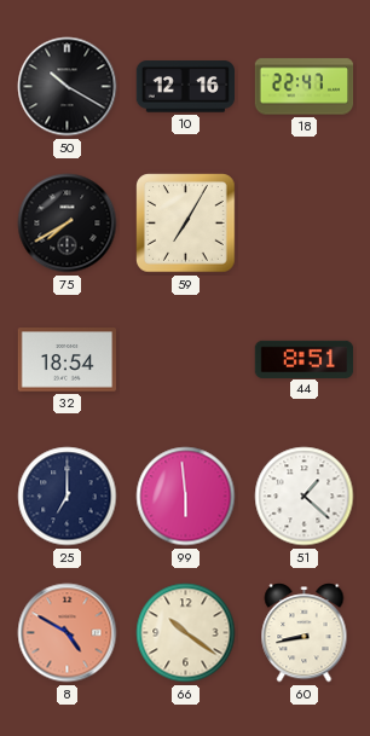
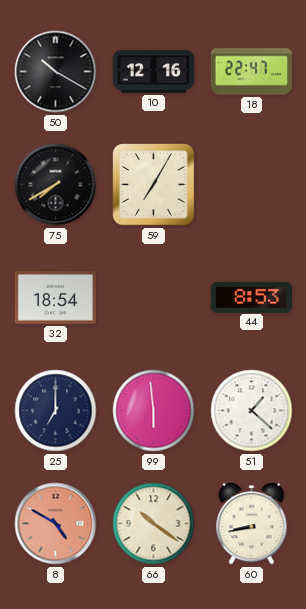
44: 8:51 -> 8:53
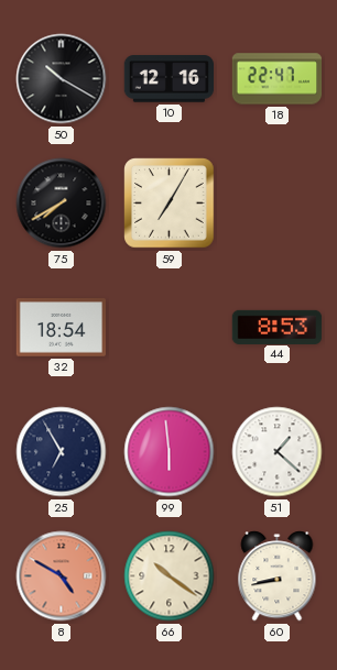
25: 7:00 -> 6:55
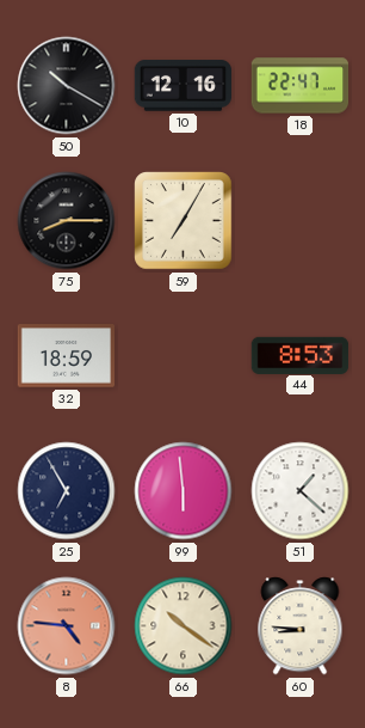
75: 7:40 -> 8:15
32: 18:54 -> 18:59
8: 4:50 -> 4:46
60: 8:43 -> 8:46
